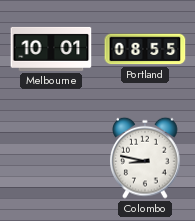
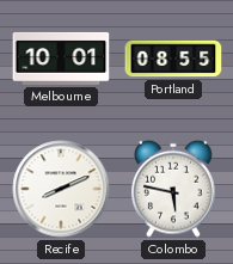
Recife: none -> 8:11
Colombo: 8:47 -> 5:47
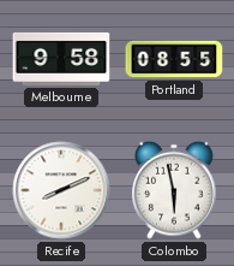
Melbourne: 10:01 -> 9:58
Colombo: 5:47 -> 5:58
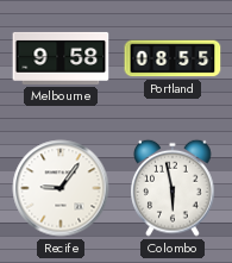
Recife: 8:11 -> 9:06
